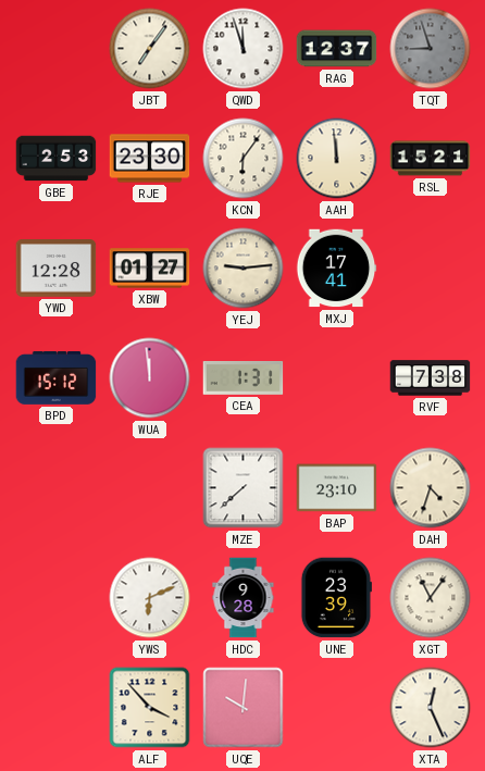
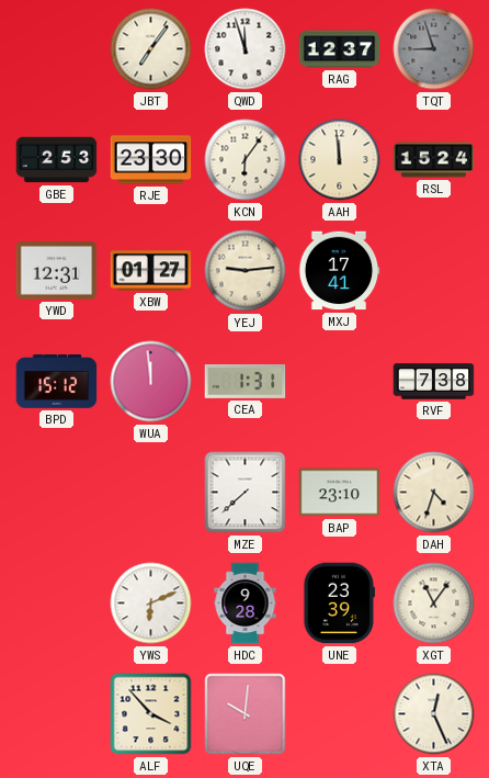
RSL: 15:21 -> 15:24
YWD: 12:28 -> 12:31
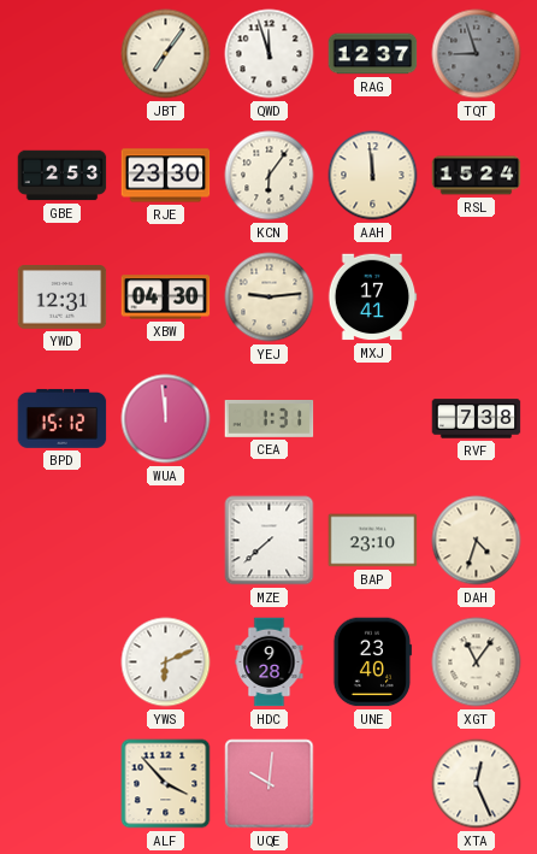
XBW: 01:27 -> 04:30
UNE: 23:39 -> 23:40
